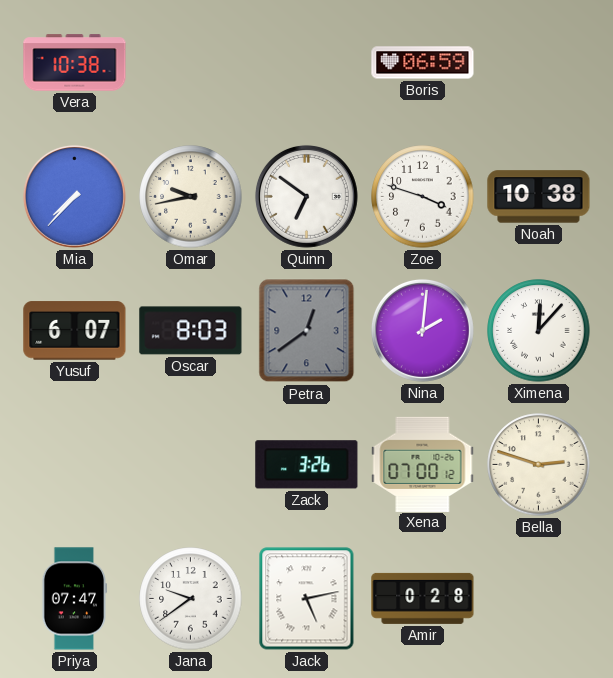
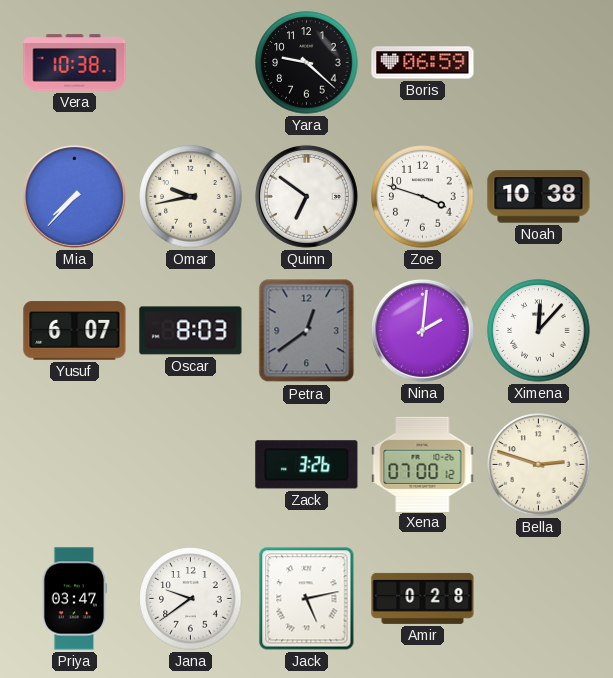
Yara: none -> 9:22
Priya: 07:47 -> 03:47
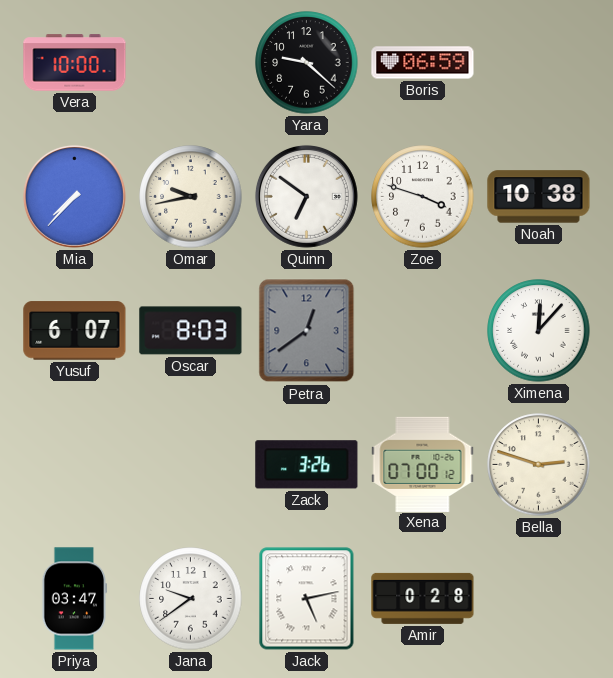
Vera: 10:38 -> 10:00
Nina: 2:01 -> none
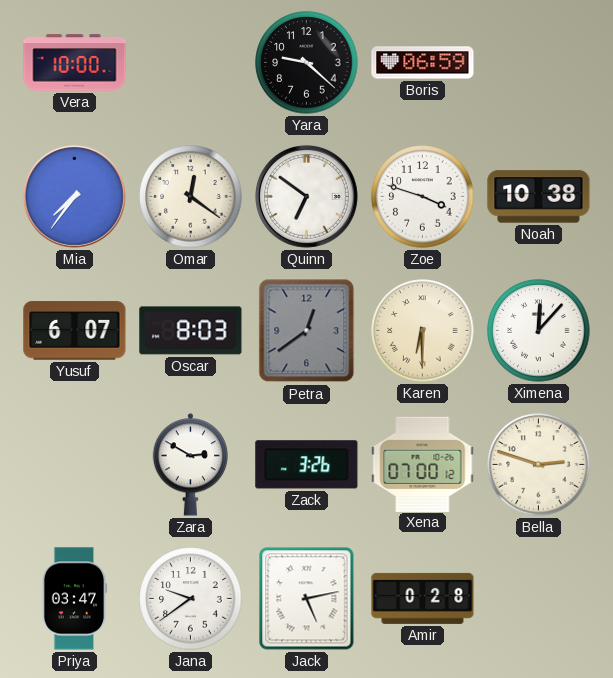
Mia: 7:37 -> 7:36
Omar: 9:43 -> 12:21
Karen: none -> 6:30
Zara: none -> 2:50
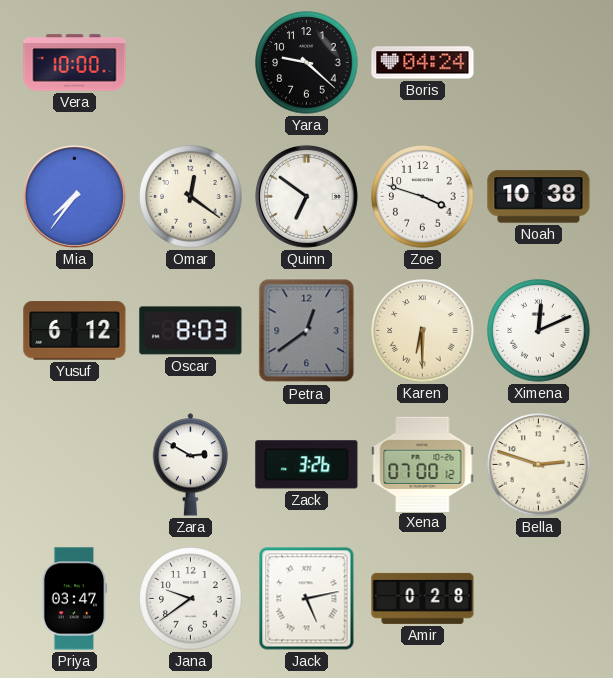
Boris: 06:59 -> 04:24
Yusuf: 6:07 -> 6:12
Ximena: 12:07 -> 12:11
